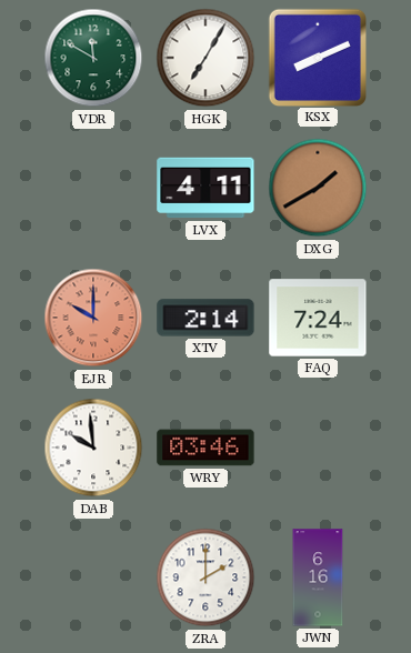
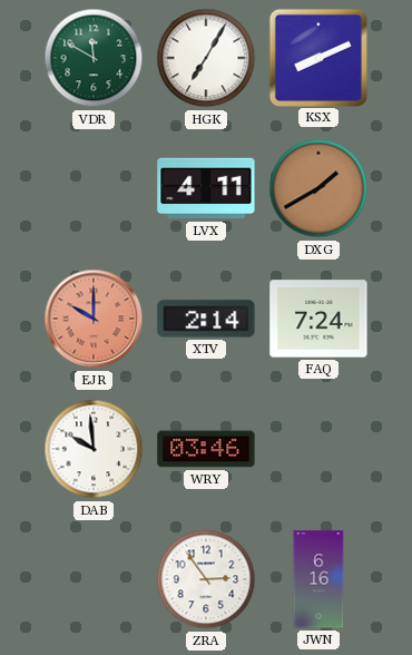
ZRA: 2:00 -> 2:54
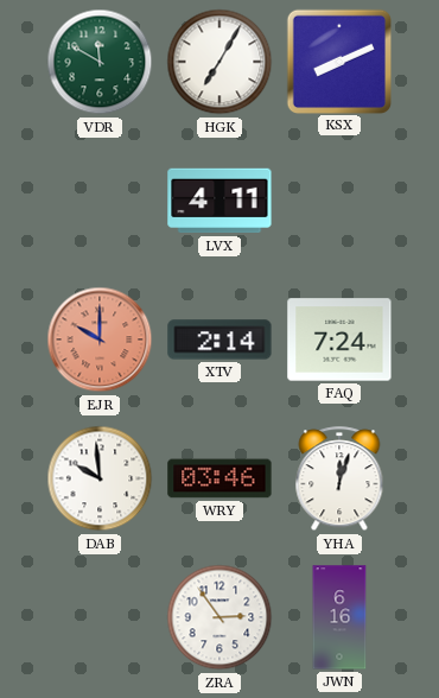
DXG: 1:40 -> none
YHA: none -> 12:03
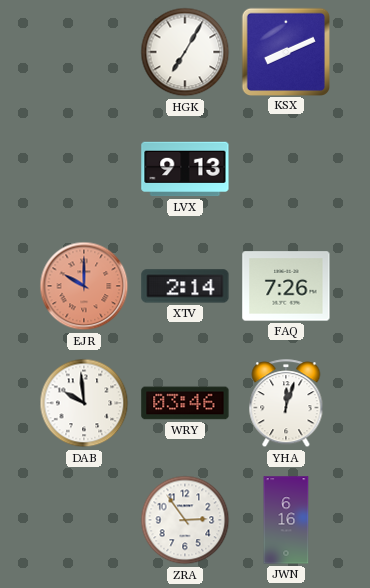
VDR: 11:50 -> none
LVX: 4:11 -> 9:13
FAQ: 7:24 -> 7:26
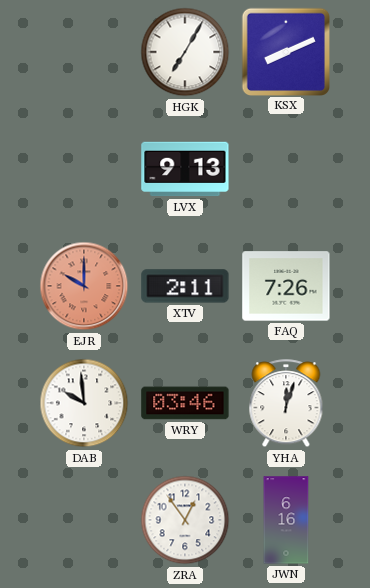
XTV: 2:14 -> 2:11
ZRA: 2:54 -> 12:54
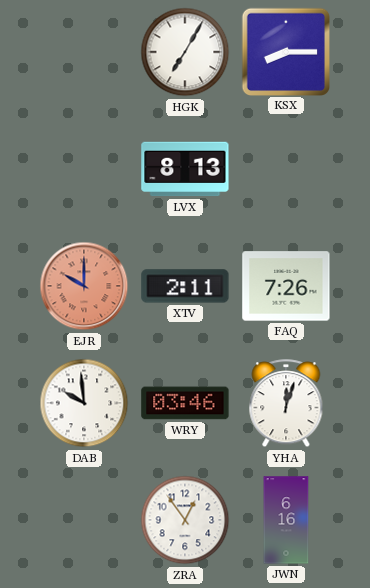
KSX: 8:11 -> 8:15
LVX: 9:13 -> 8:13
